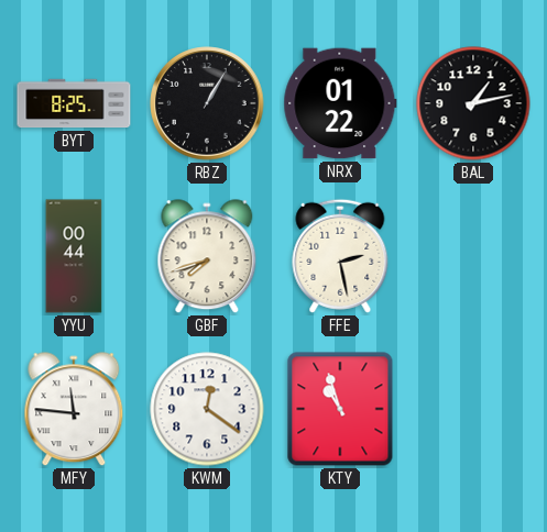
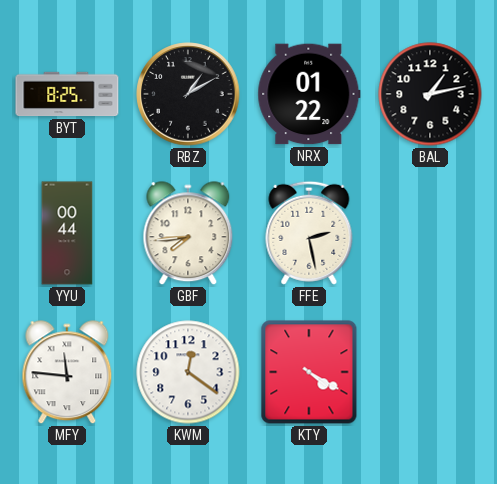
RBZ: 1:05 -> 1:10
GBF: 7:42 -> 7:44
KTY: 10:57 -> 4:20
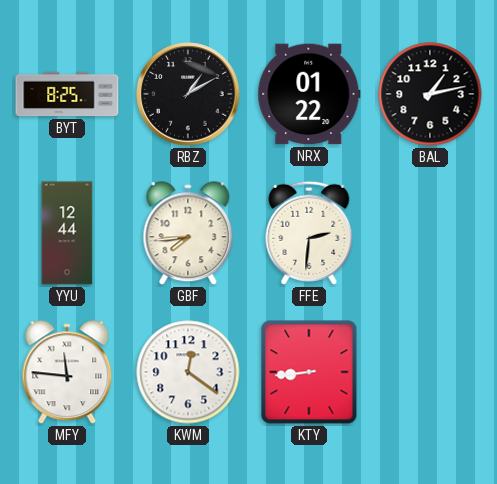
YYU: 00:44 -> 12:44
FFE: 2:28 -> 2:31
KTY: 4:20 -> 8:44
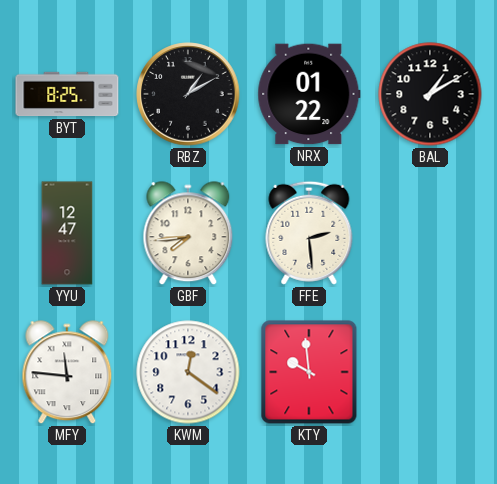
BAL: 1:13 -> 1:10
YYU: 12:44 -> 12:47
FFE: 2:31 -> 2:29
KTY: 8:44 -> 9:59
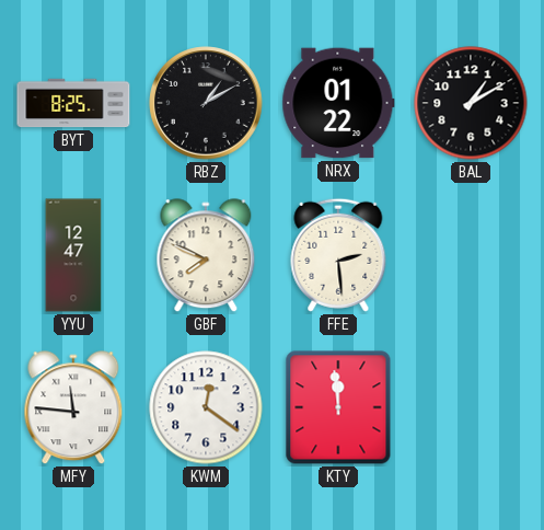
GBF: 7:44 -> 7:49
KTY: 9:59 -> 11:59
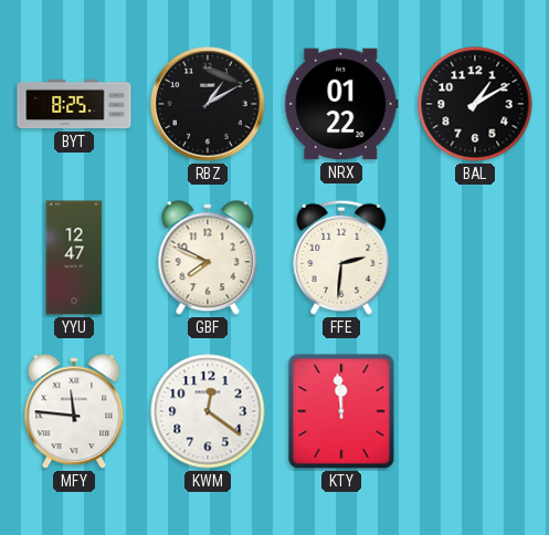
FFE: 2:29 -> 2:31
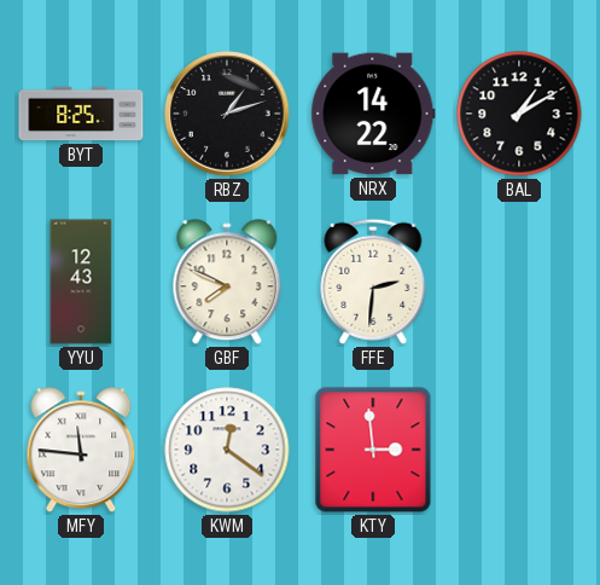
RBZ: 1:10 -> 1:12
NRX: 01:22 -> 14:22
YYU: 12:47 -> 12:43
KTY: 11:59 -> 2:59
